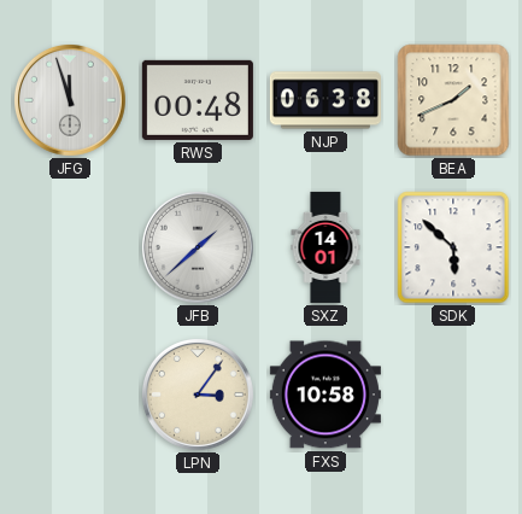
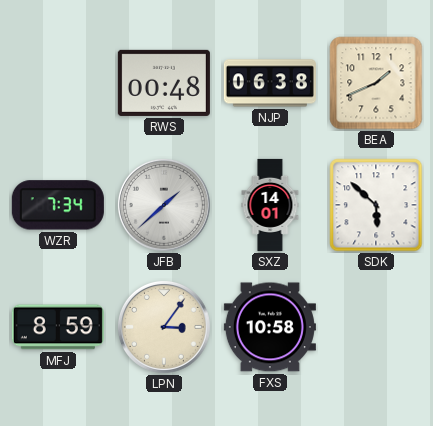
JFG: 11:57 -> none
WZR: none -> 7:34
MFJ: none -> 8:59
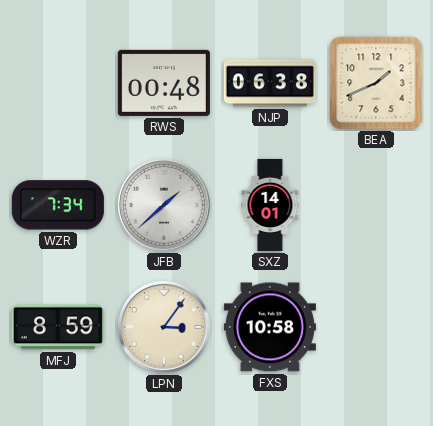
SDK: 5:52 -> none
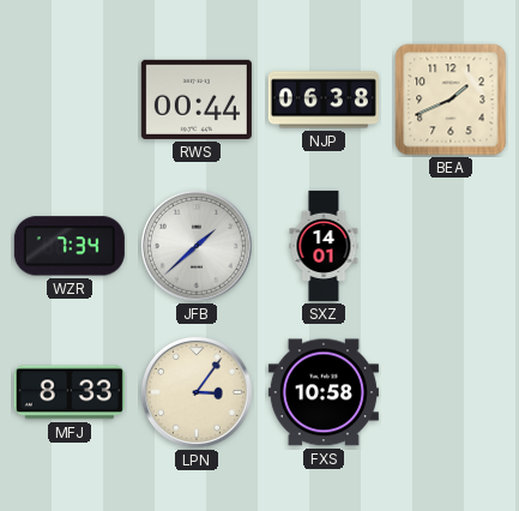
RWS: 00:48 -> 00:44
MFJ: 8:59 -> 8:33
